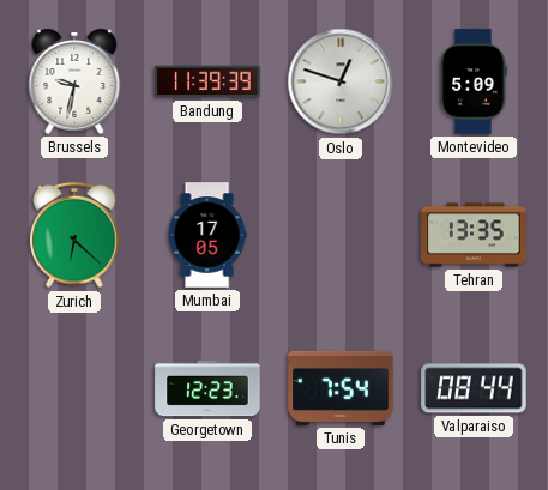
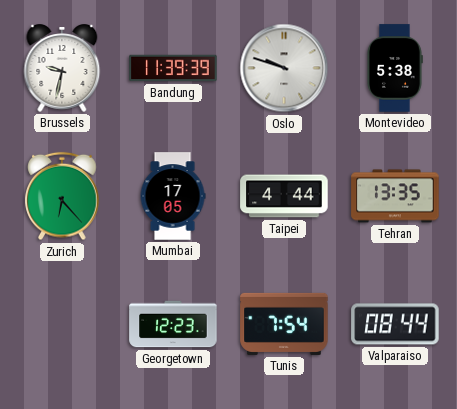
Oslo: 12:48 -> 9:48
Montevideo: 5:09 -> 5:38
Zurich: 6:22 -> 6:23
Taipei: none -> 4:44
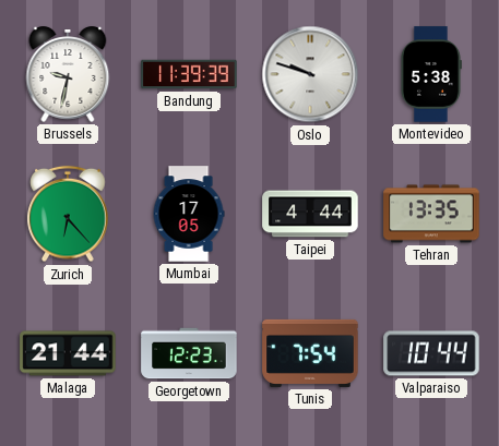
Malaga: none -> 21:44
Valparaiso: 08:44 -> 10:44
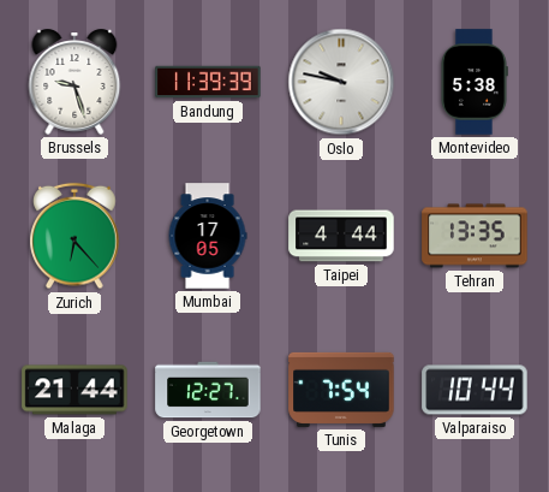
Brussels: 9:32 -> 9:27
Oslo: 9:48 -> 9:47
Georgetown: 12:23 -> 12:27
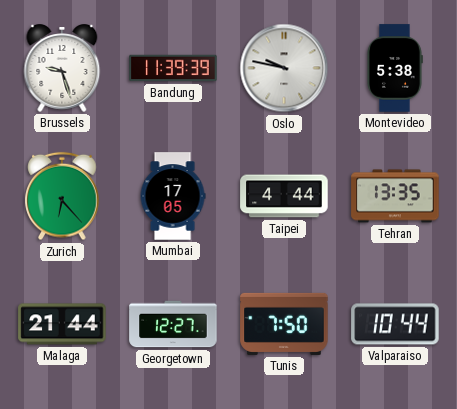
Tunis: 7:54 -> 7:50
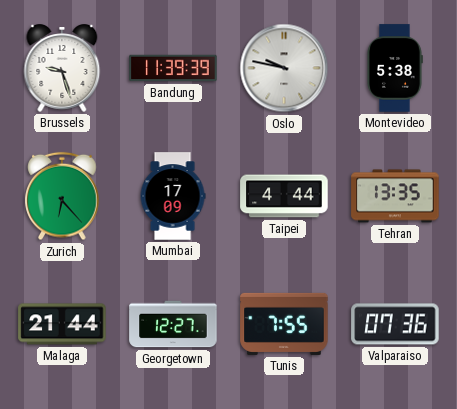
Mumbai: 17:05 -> 17:09
Tunis: 7:50 -> 7:55
Valparaiso: 10:44 -> 07:36
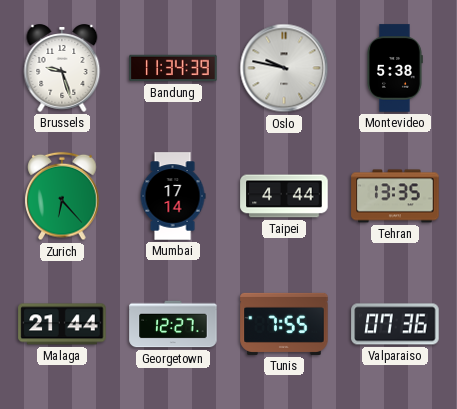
Bandung: 11:39 -> 11:34
Mumbai: 17:09 -> 17:14
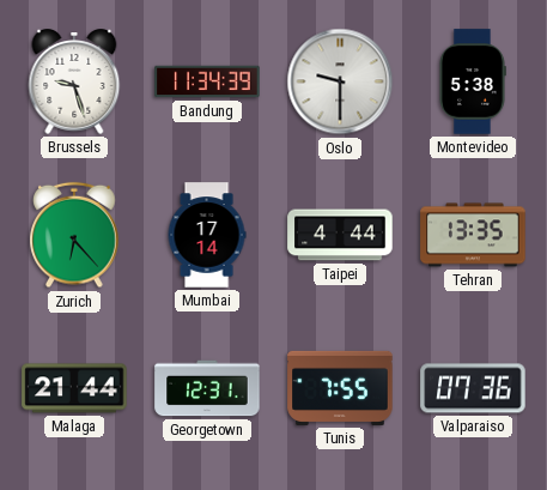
Oslo: 9:47 -> 9:30
Georgetown: 12:27 -> 12:31
